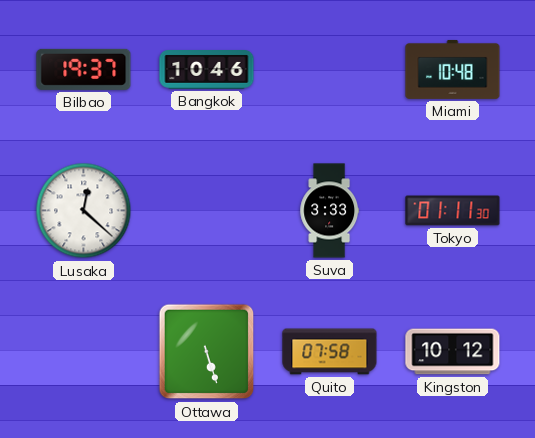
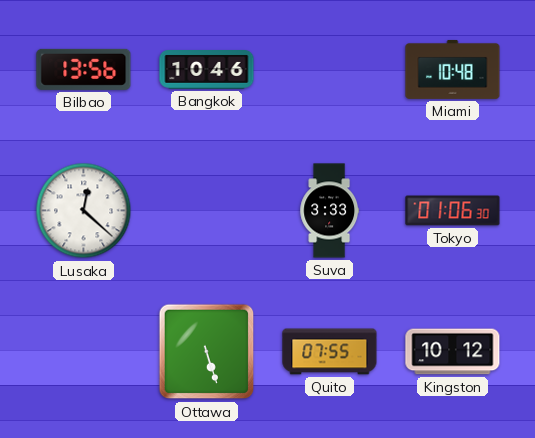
Bilbao: 19:37 -> 13:56
Tokyo: 01:11 -> 01:06
Quito: 07:58 -> 07:55
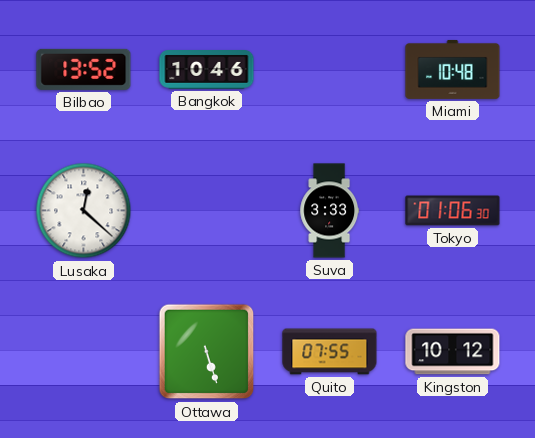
Bilbao: 13:56 -> 13:52
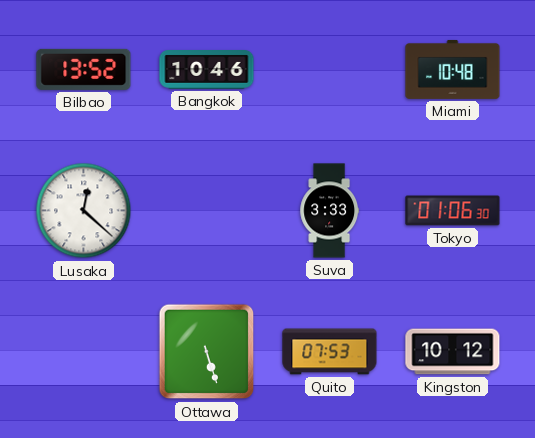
Quito: 07:55 -> 07:53
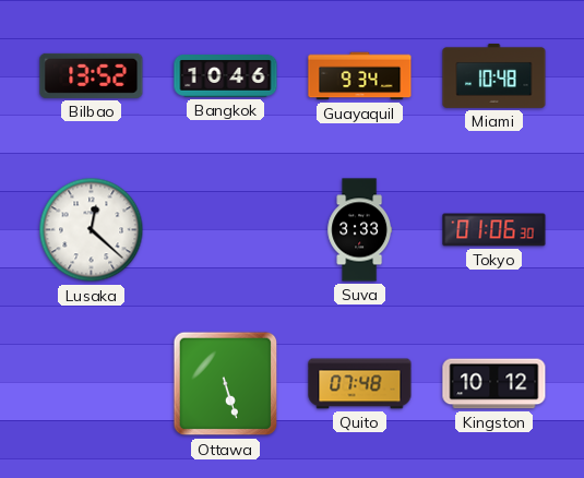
Guayaquil: none -> 9:34
Quito: 07:53 -> 07:48
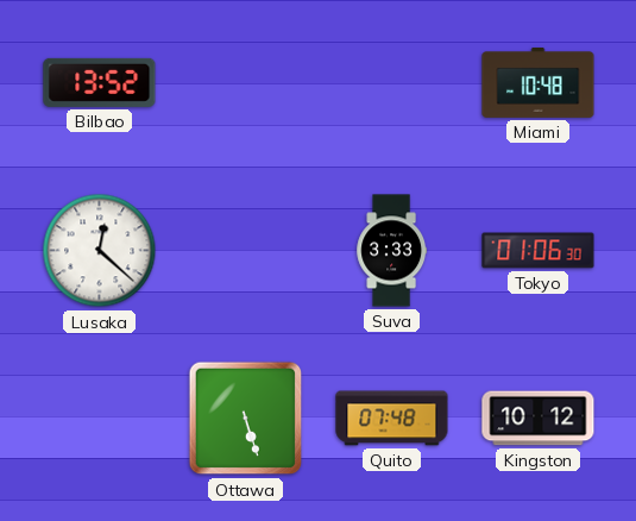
Bangkok: 10:46 -> none
Guayaquil: 9:34 -> none
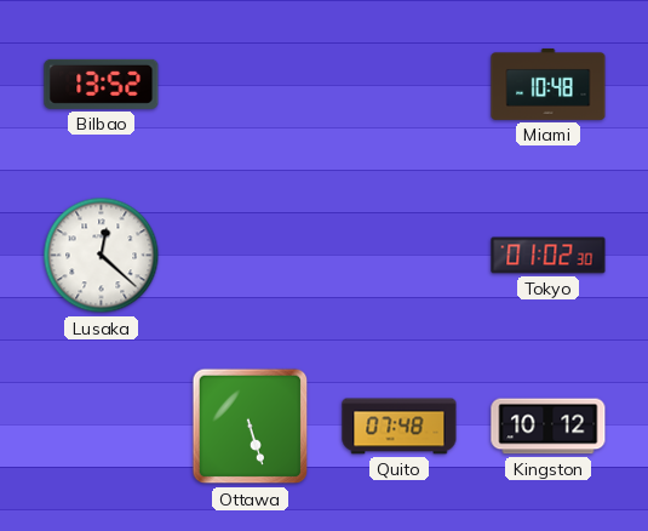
Suva: 3:33 -> none
Tokyo: 01:06 -> 01:02
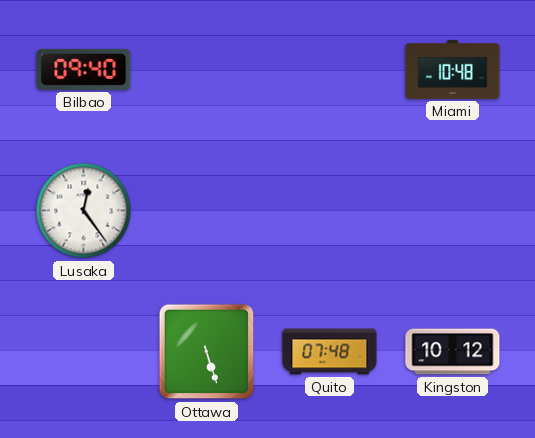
Bilbao: 13:52 -> 09:40
Lusaka: 12:22 -> 12:24
Tokyo: 01:02 -> none
